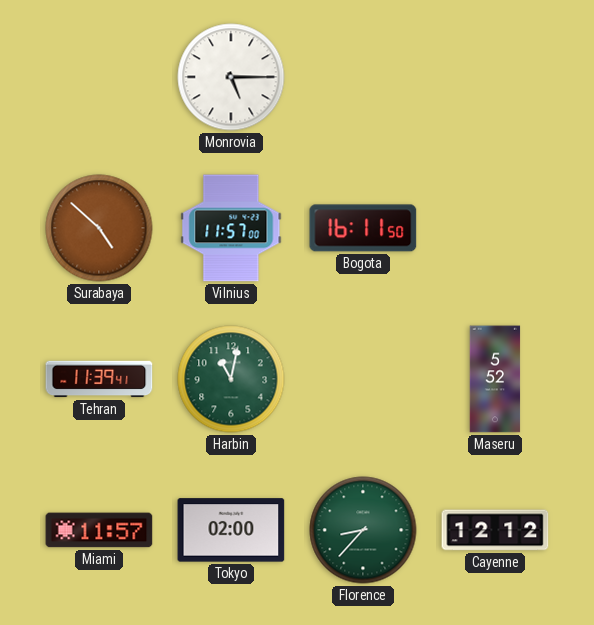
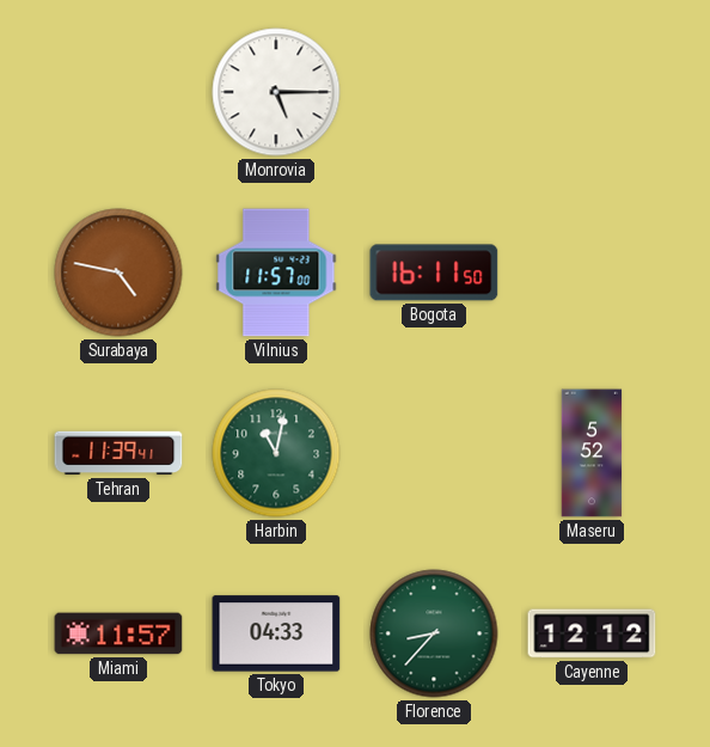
Surabaya: 4:52 -> 4:47
Tokyo: 02:00 -> 04:33
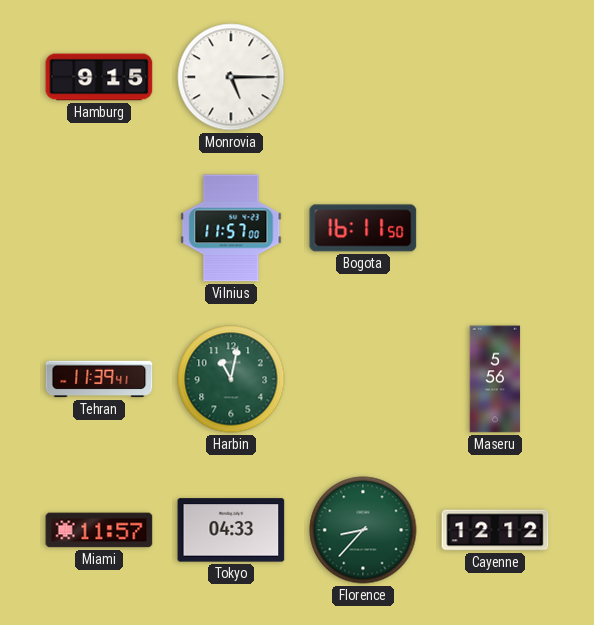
Hamburg: none -> 9:15
Surabaya: 4:47 -> none
Maseru: 5:52 -> 5:56
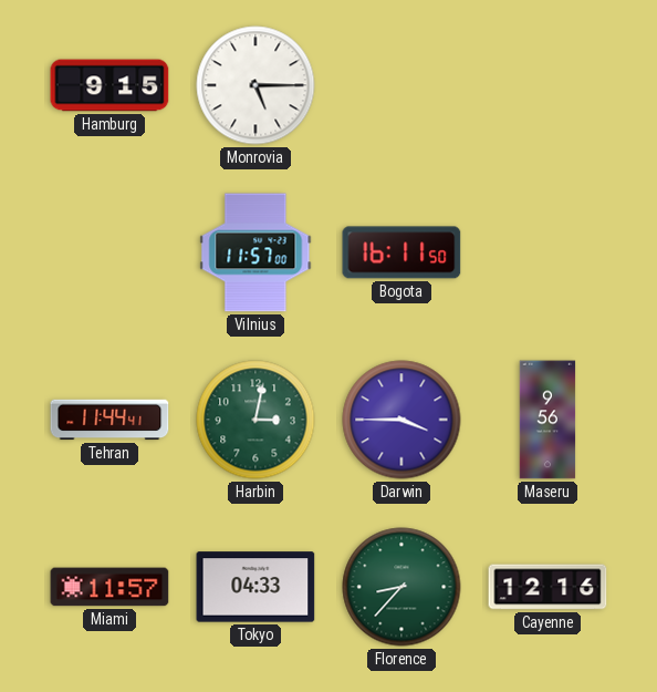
Tehran: 11:39 -> 11:44
Harbin: 11:02 -> 3:02
Darwin: none -> 3:45
Maseru: 5:56 -> 9:56
Cayenne: 12:12 -> 12:16
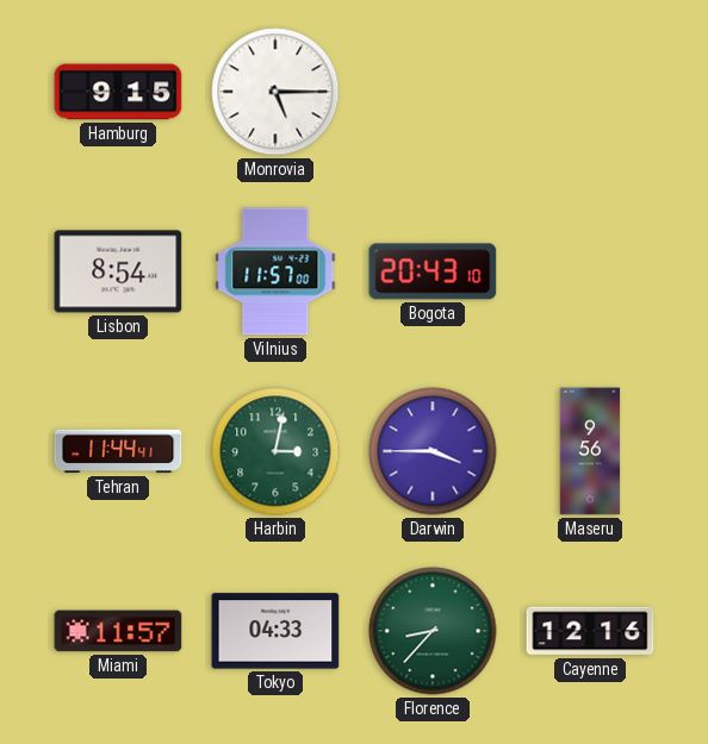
Lisbon: none -> 8:54
Bogota: 16:11 -> 20:43
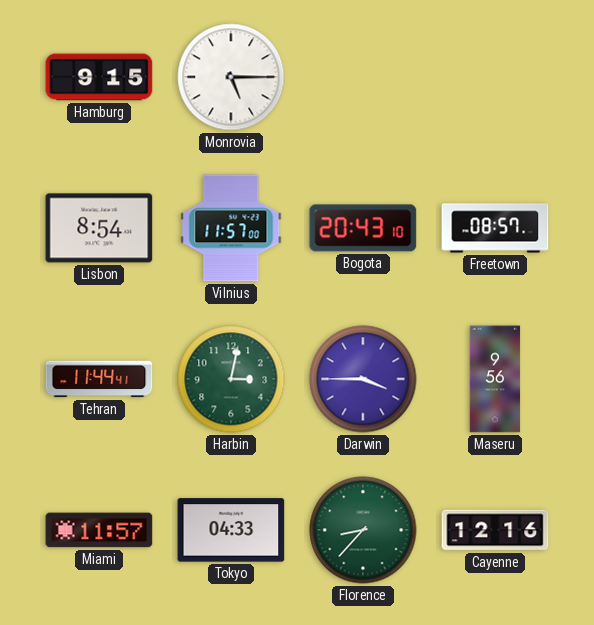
Freetown: none -> 08:57
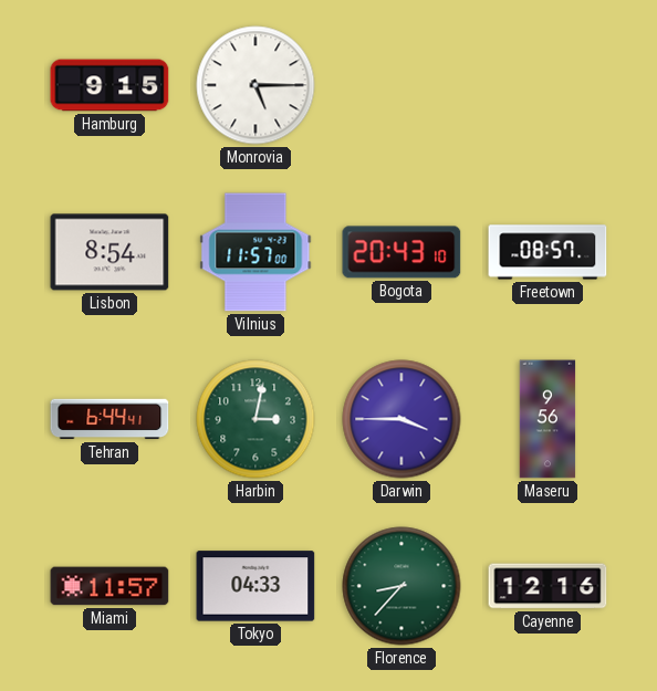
Tehran: 11:44 -> 6:44
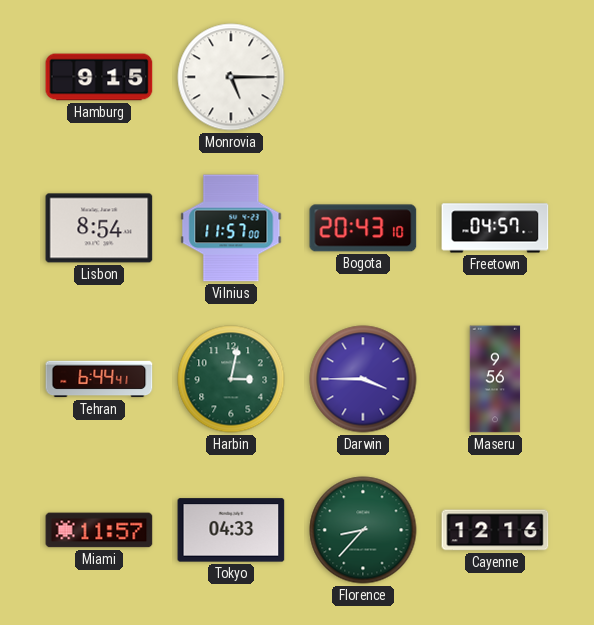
Freetown: 08:57 -> 04:57
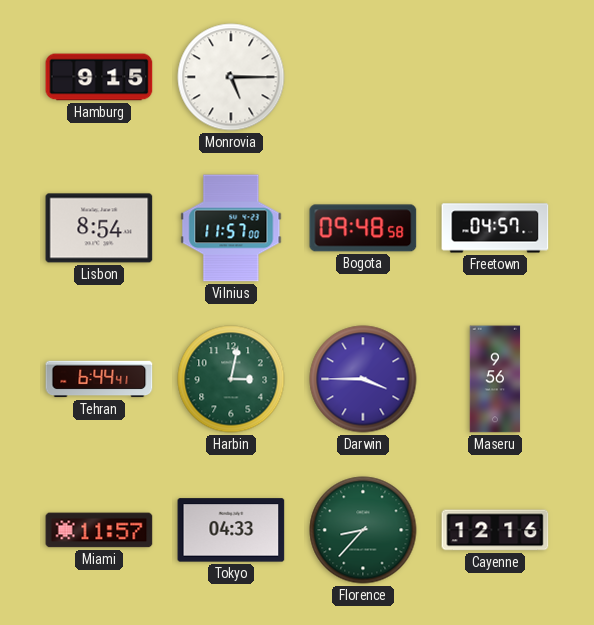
Bogota: 20:43 -> 09:48
